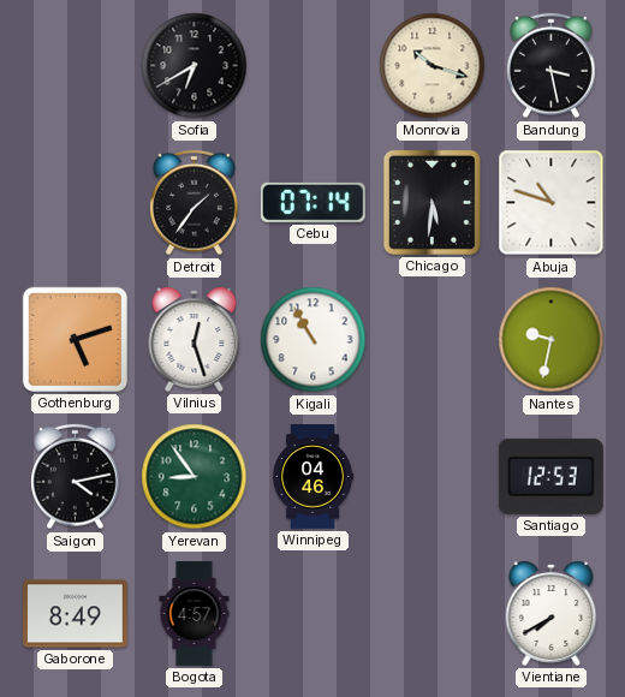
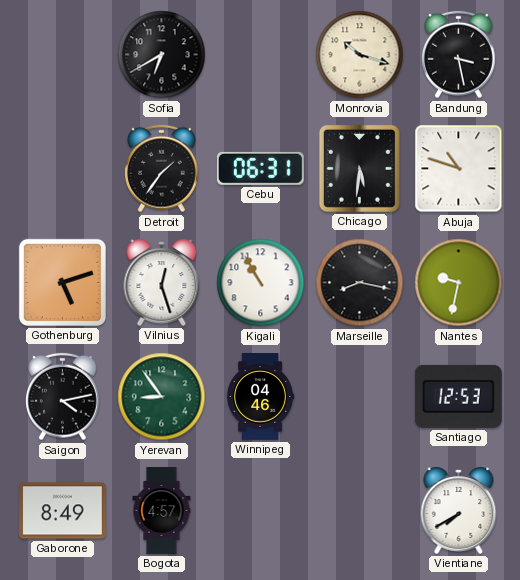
Cebu: 07:14 -> 06:31
Marseille: none -> 8:17
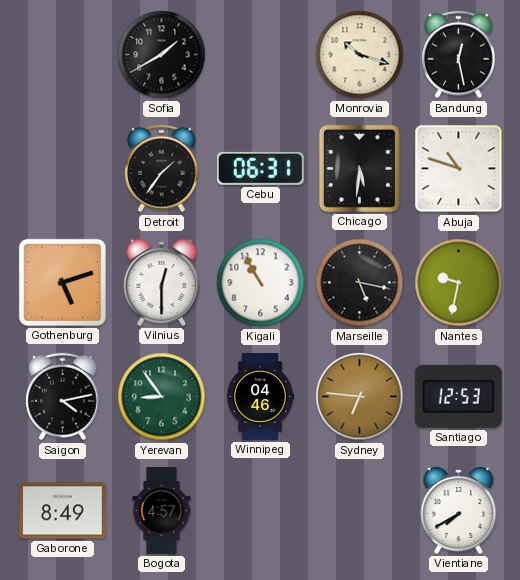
Sofia: 6:40 -> 1:40
Bandung: 3:28 -> 12:28
Vilnius: 12:27 -> 12:30
Marseille: 8:17 -> 5:17
Sydney: none -> 6:46
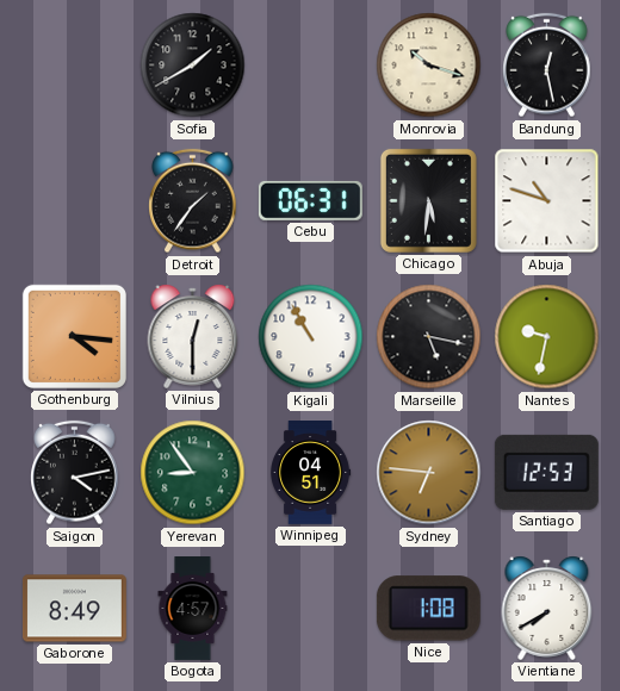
Gothenburg: 5:12 -> 4:16
Winnipeg: 04:46 -> 04:51
Nice: none -> 1:08
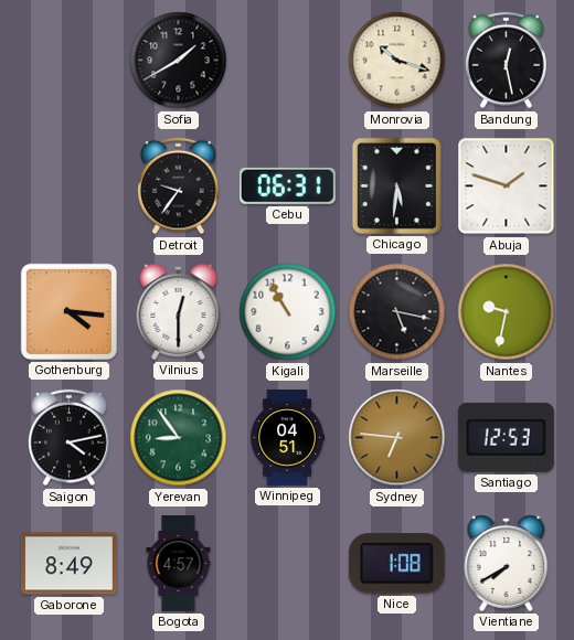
Detroit: 1:36 -> 9:36
Abuja: 10:48 -> 1:48
